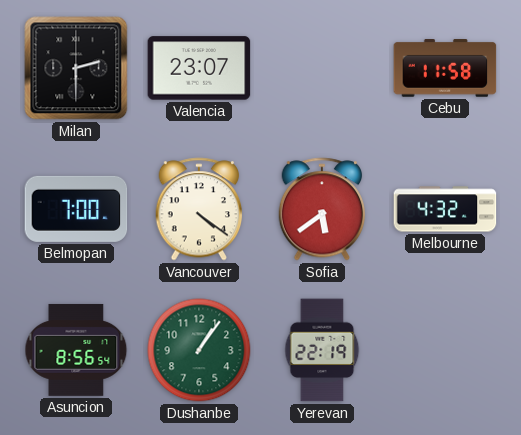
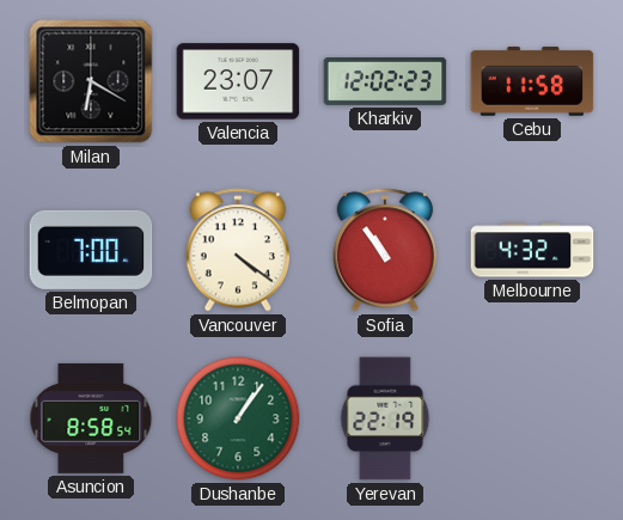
Milan: 2:30 -> 6:20
Kharkiv: none -> 12:02
Sofia: 5:39 -> 10:54
Asuncion: 8:56 -> 8:58
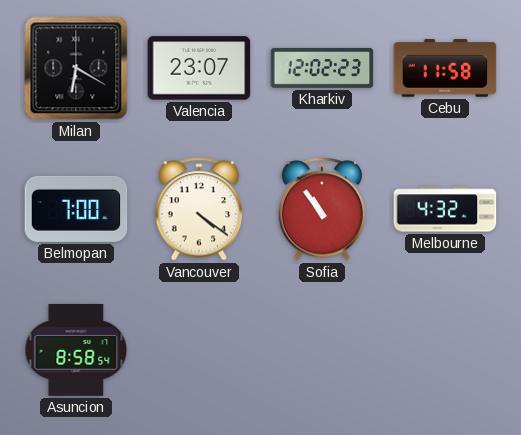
Dushanbe: 1:06 -> none
Yerevan: 22:19 -> none
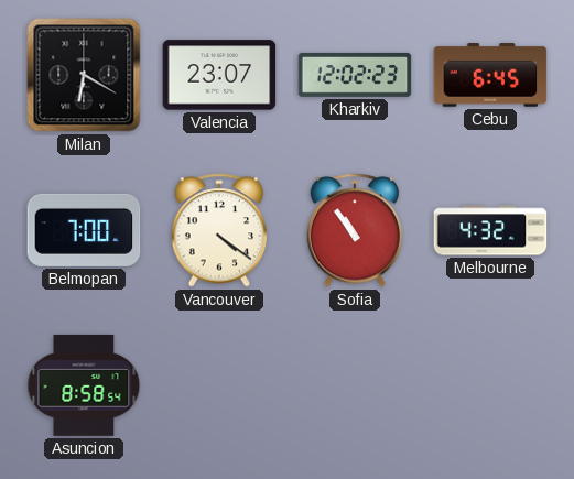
Cebu: 11:58 -> 6:45
